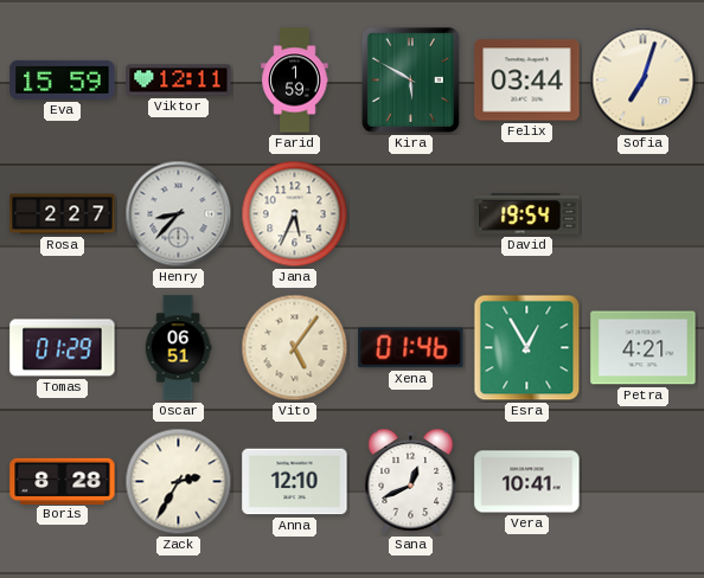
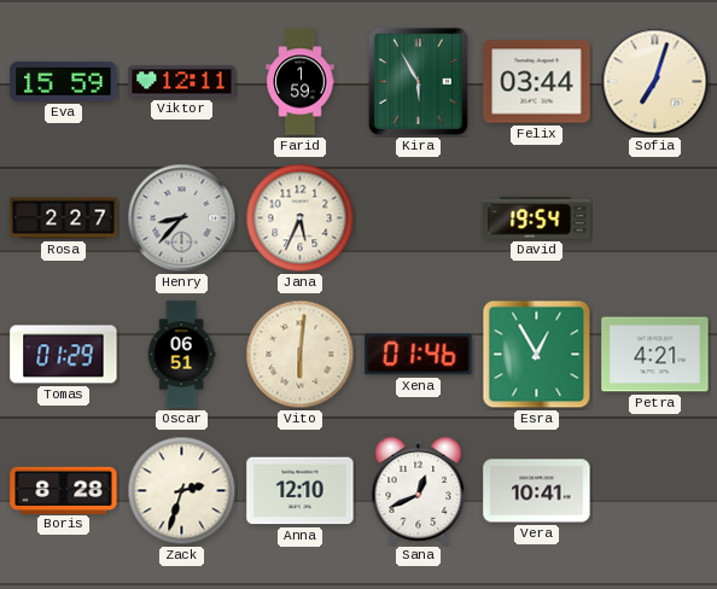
Kira: 5:50 -> 5:55
Vito: 5:06 -> 6:01
Zack: 2:35 -> 2:33
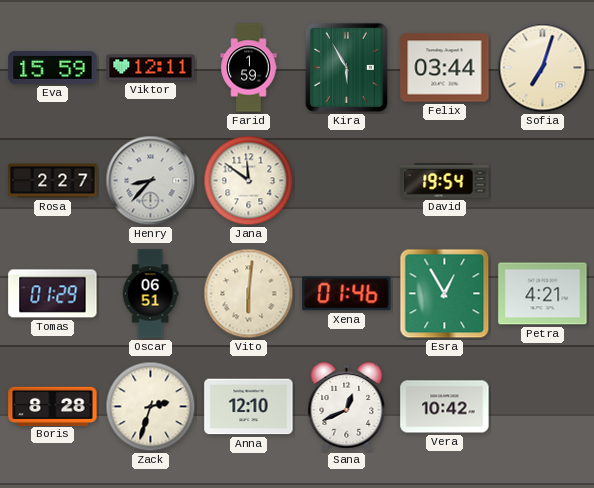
Jana: 5:34 -> 11:51
Vera: 10:41 -> 10:42
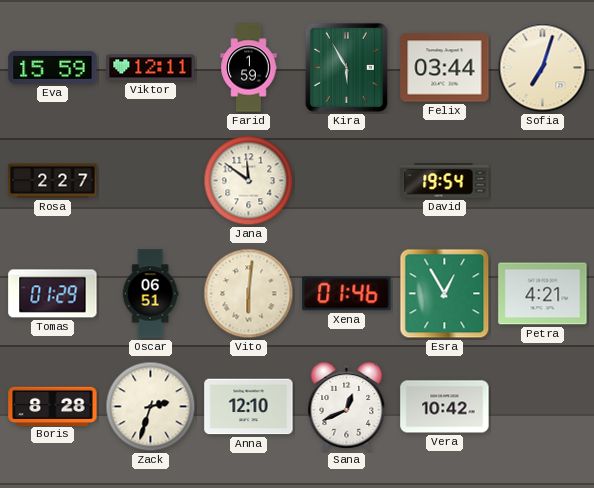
Henry: 8:37 -> none
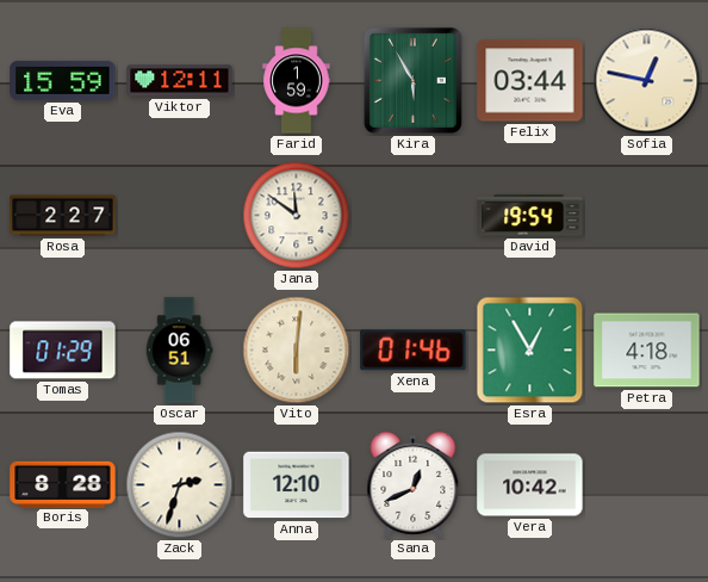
Sofia: 7:03 -> 12:47
Petra: 4:21 -> 4:18
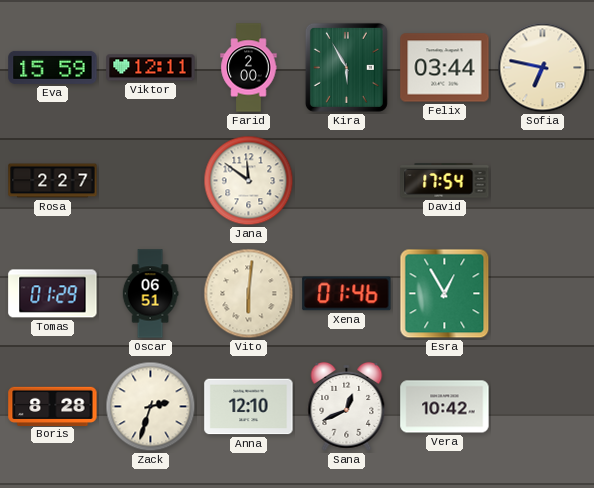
Farid: 1:59 -> 2:00
Sofia: 12:47 -> 6:47
David: 19:54 -> 17:54
Petra: 4:18 -> none
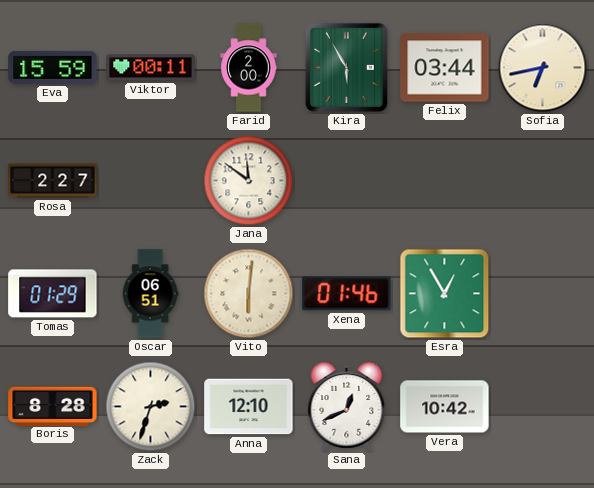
Viktor: 12:11 -> 00:11
Sofia: 6:47 -> 6:43
David: 17:54 -> none
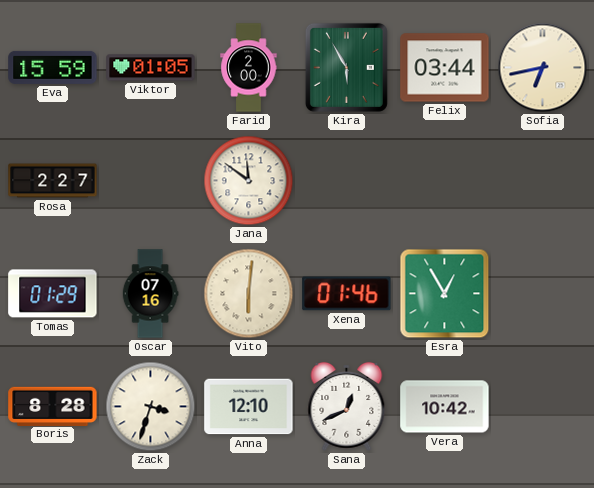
Viktor: 00:11 -> 01:05
Oscar: 06:51 -> 07:16
Zack: 2:33 -> 3:33
